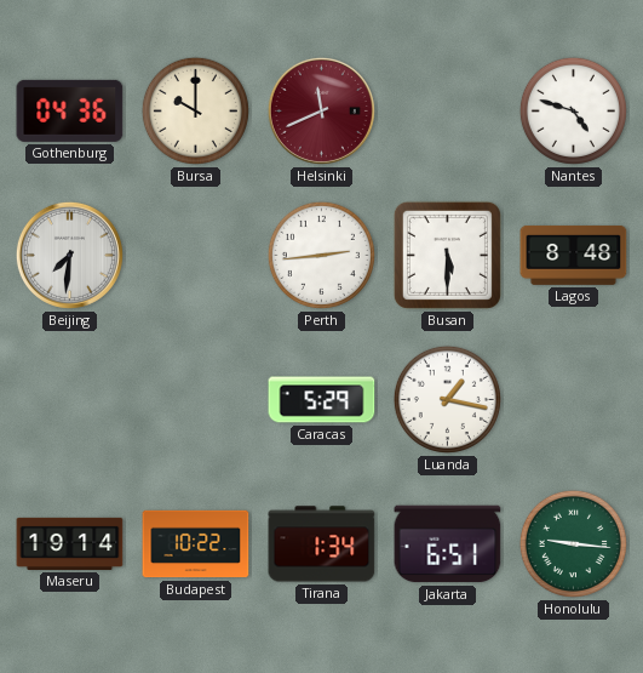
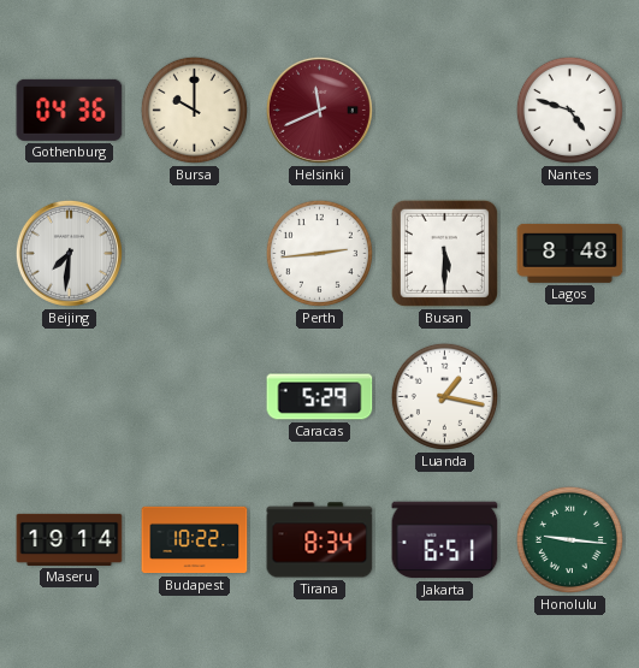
Tirana: 1:34 -> 8:34
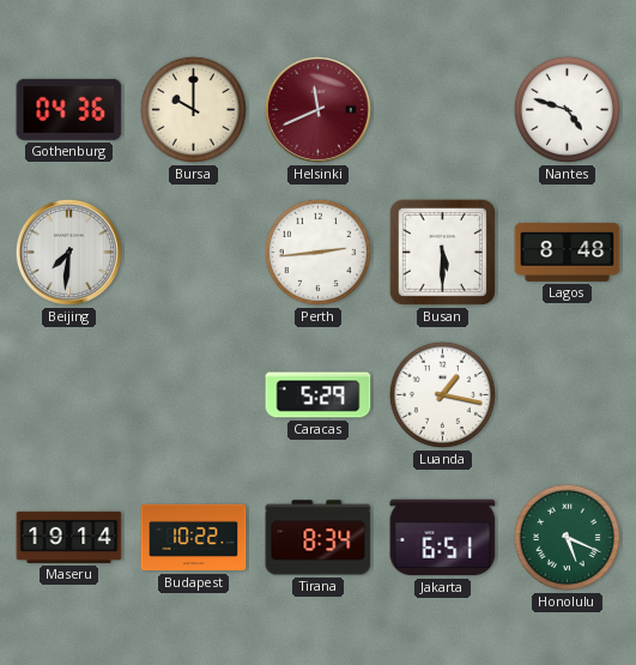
Honolulu: 9:16 -> 5:19
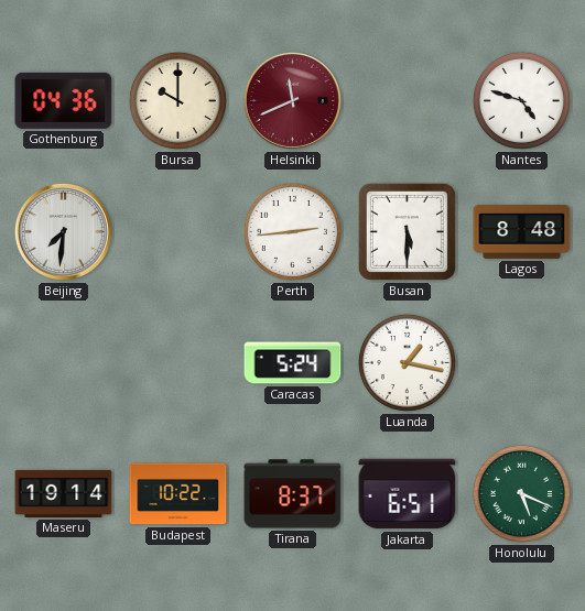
Caracas: 5:29 -> 5:24
Tirana: 8:34 -> 8:37
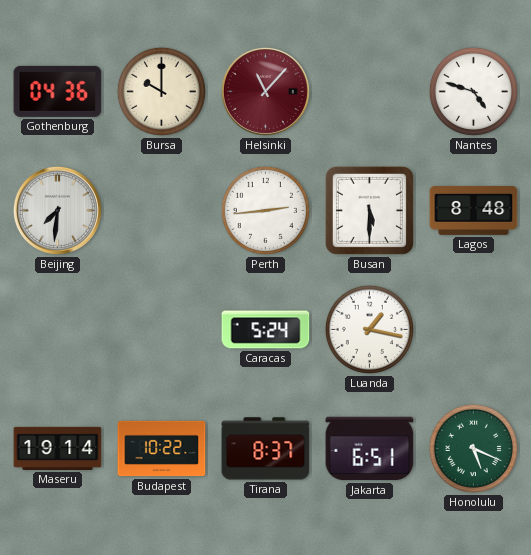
Helsinki: 11:41 -> 11:07
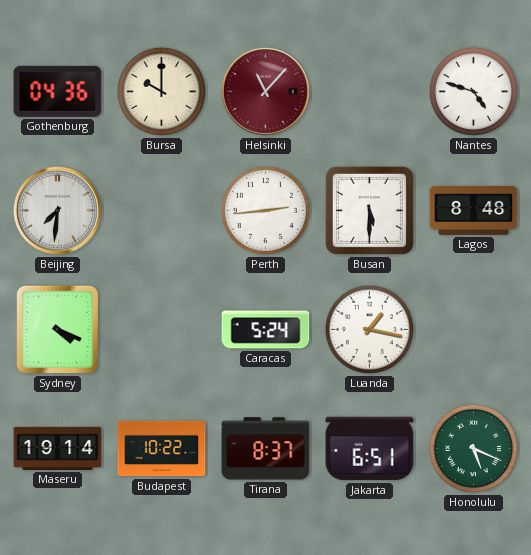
Sydney: none -> 4:19
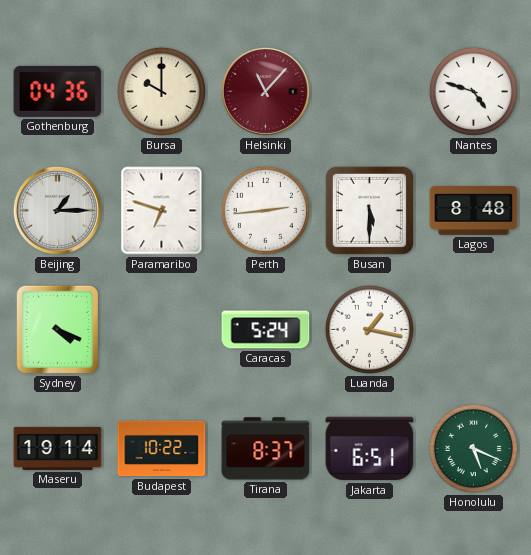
Beijing: 7:31 -> 1:15
Paramaribo: none -> 6:48
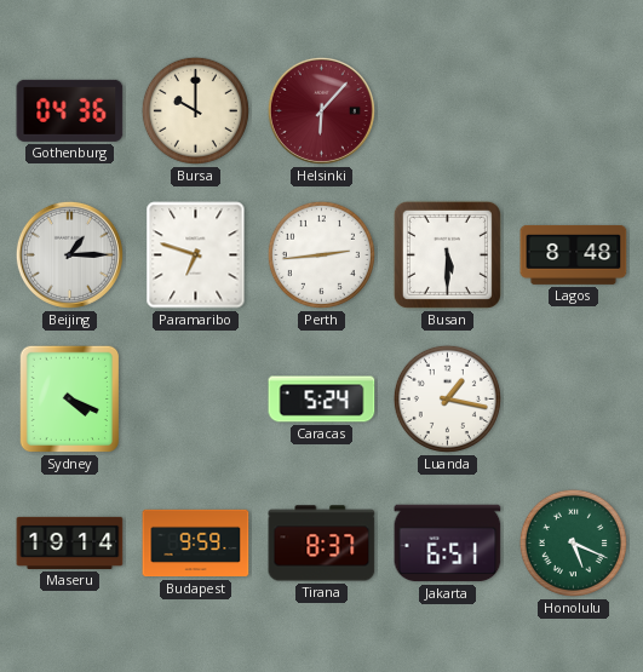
Helsinki: 11:07 -> 6:07
Nantes: 4:48 -> none
Budapest: 10:22 -> 9:59
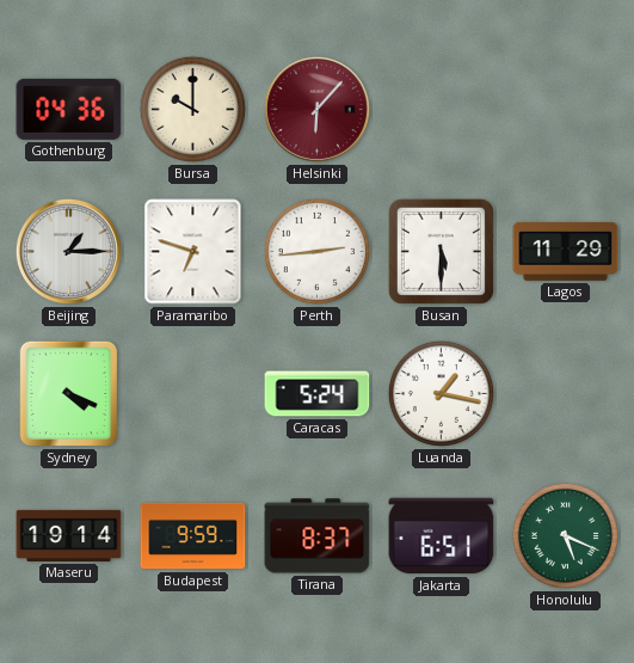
Lagos: 8:48 -> 11:29
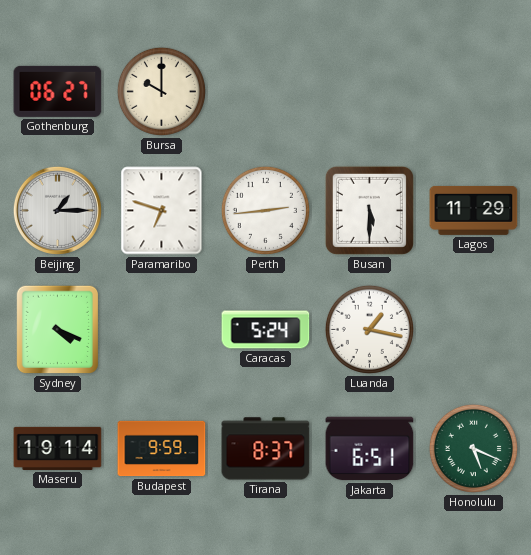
Gothenburg: 04:36 -> 06:27
Helsinki: 6:07 -> none
